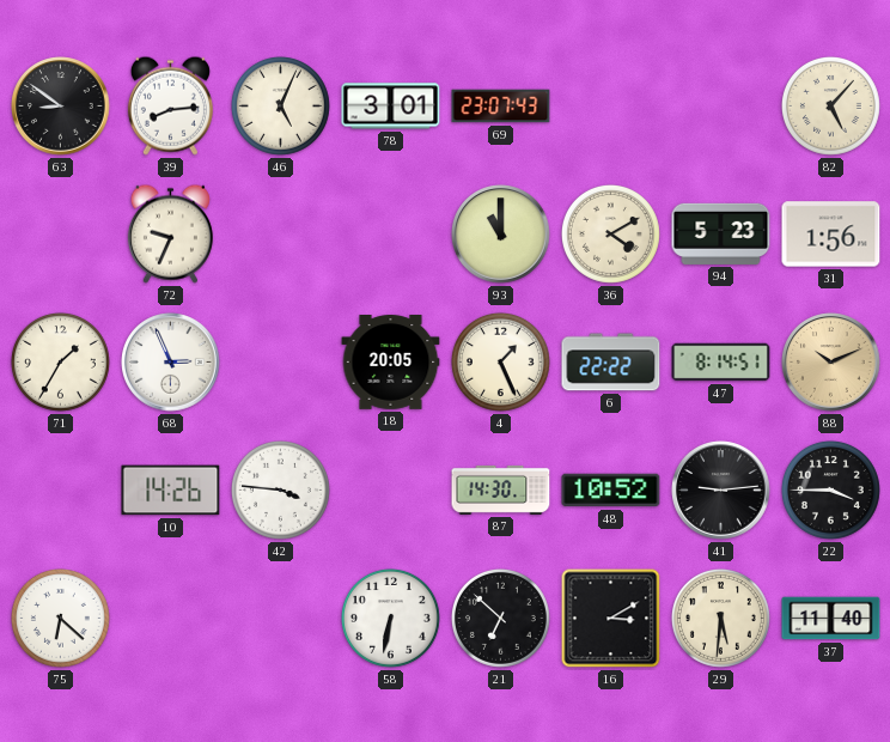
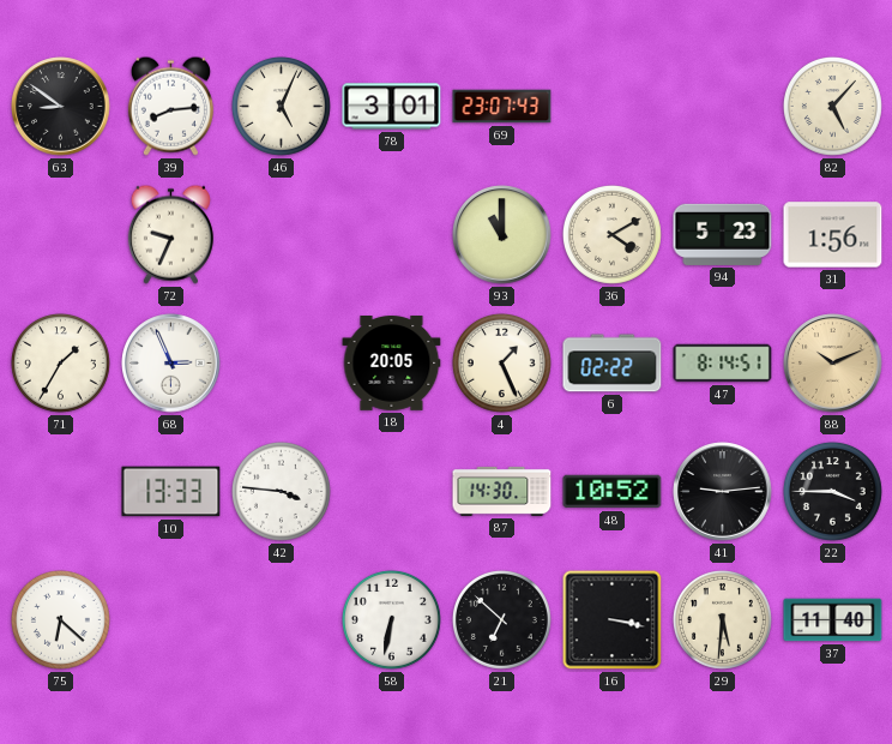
6: 22:22 -> 02:22
10: 14:26 -> 13:33
16: 3:10 -> 3:17
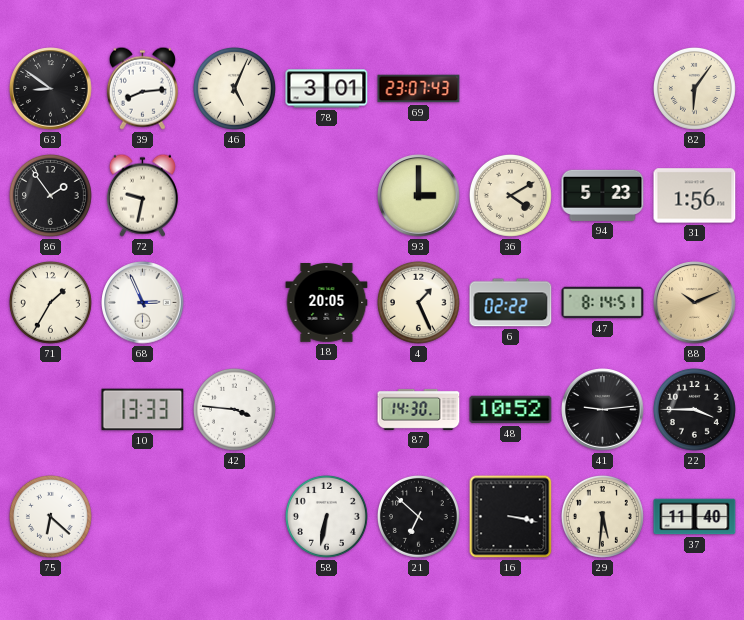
82: 5:07 -> 6:06
86: none -> 1:54
72: 9:34 -> 9:32
93: 11:00 -> 3:00
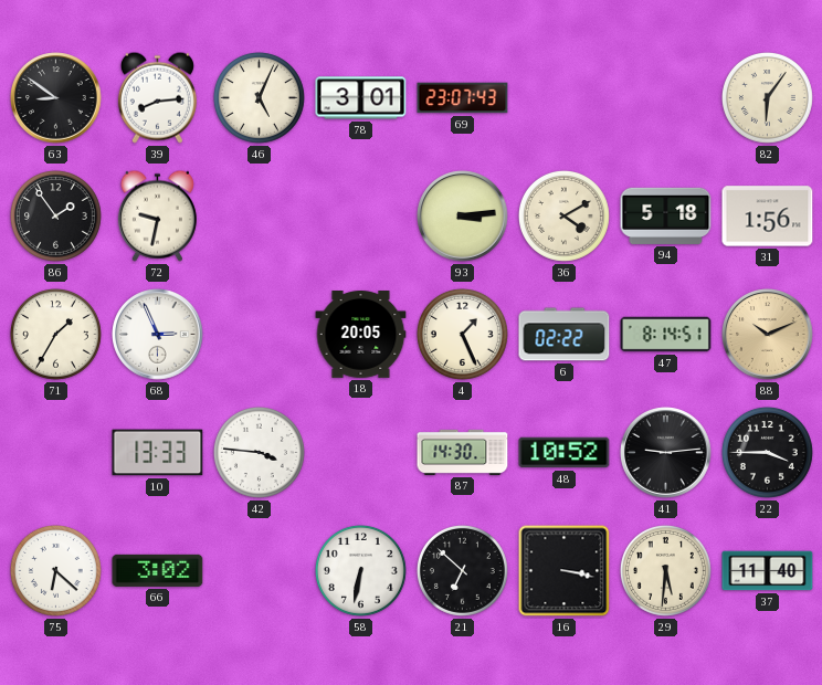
93: 3:00 -> 3:14
94: 5:23 -> 5:18
66: none -> 3:02
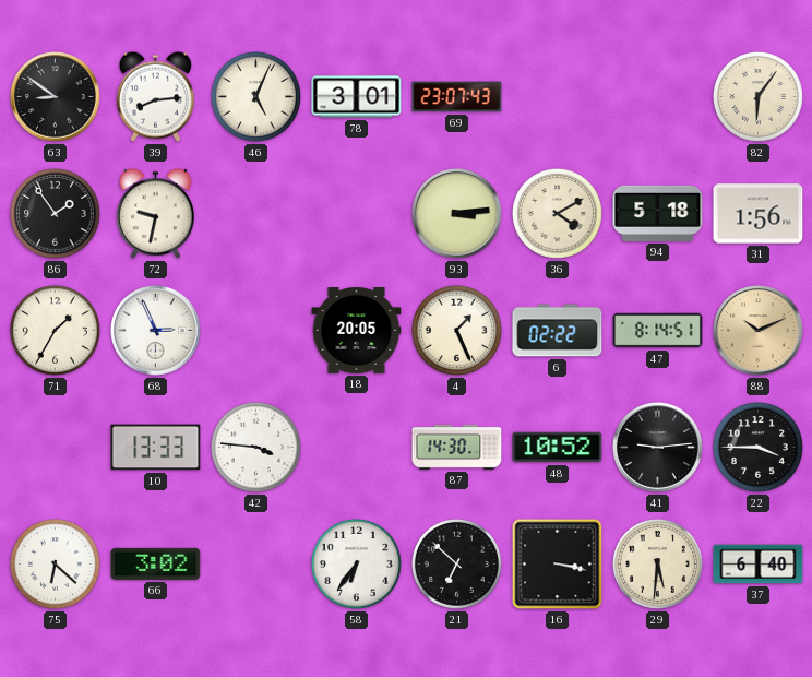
58: 6:32 -> 6:36
37: 11:40 -> 6:40
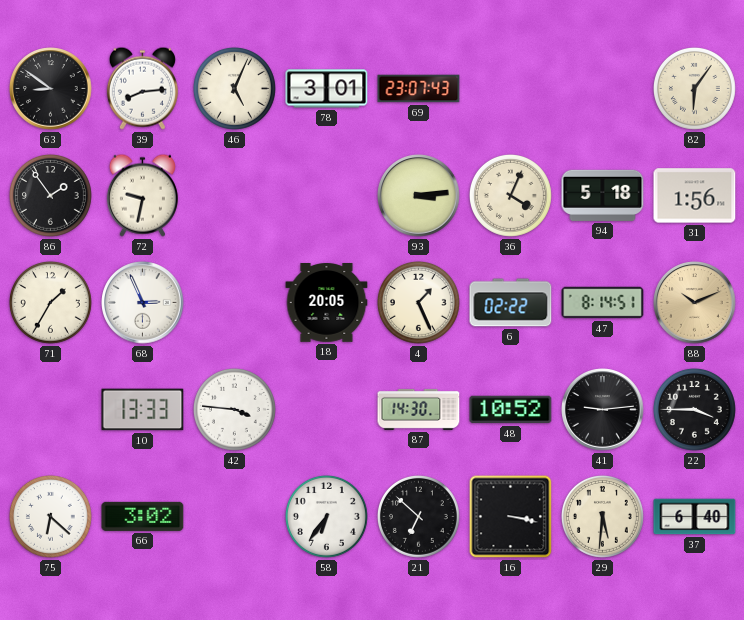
36: 4:10 -> 4:04
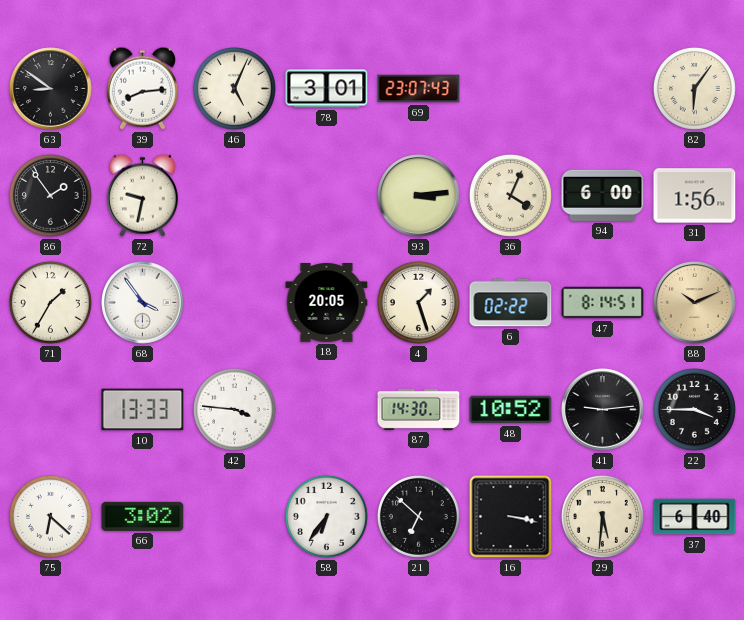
94: 5:18 -> 6:00
68: 2:56 -> 3:54
4: 1:26 -> 1:27
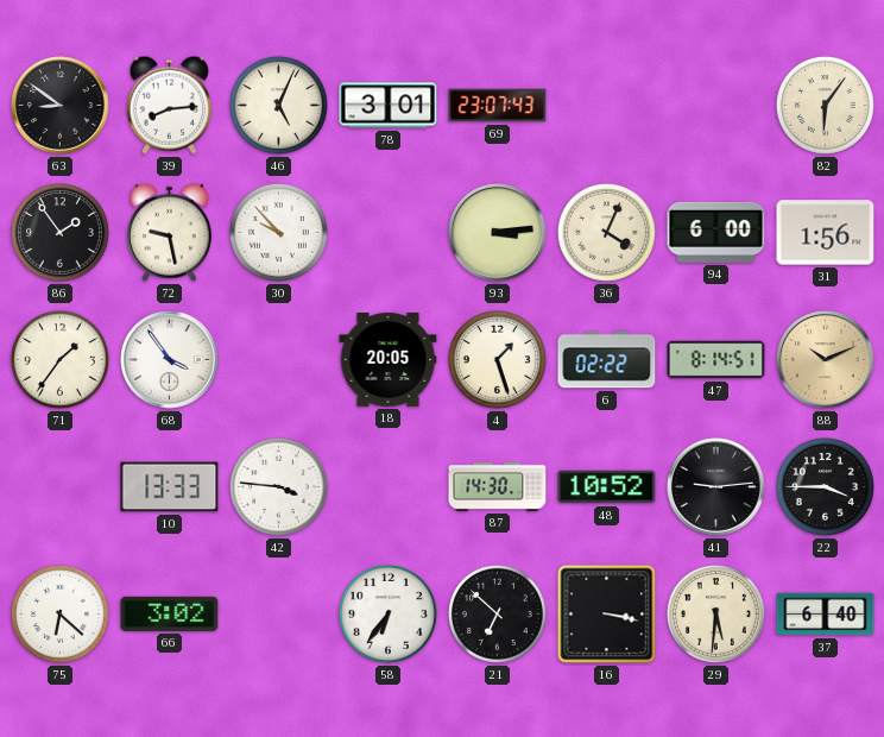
72: 9:32 -> 9:28
30: none -> 9:53
71: 1:35 -> 1:36
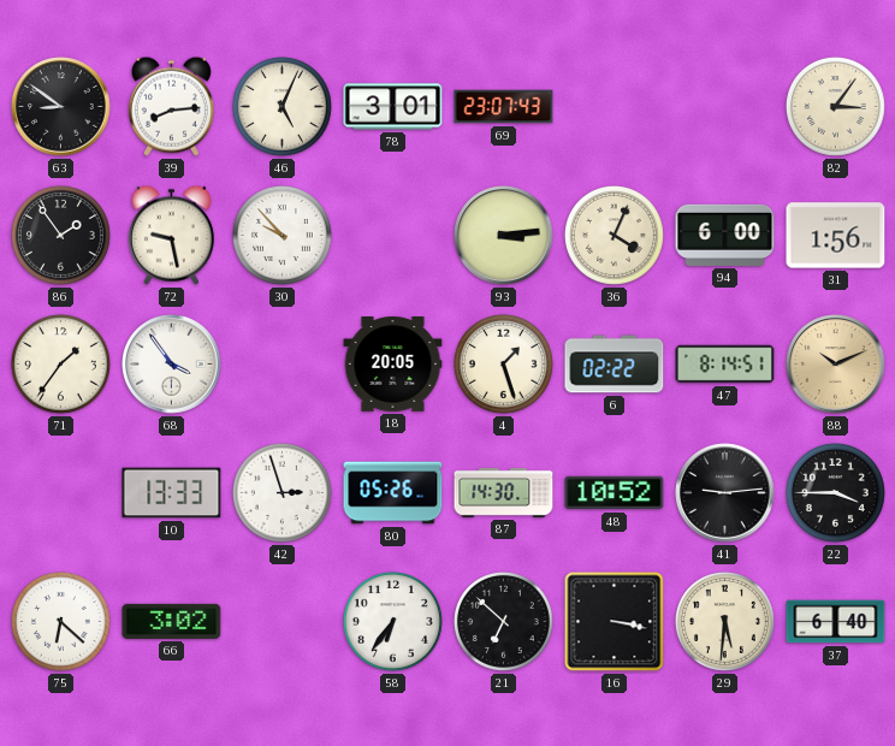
82: 6:06 -> 3:06
42: 3:46 -> 2:57
80: none -> 05:26
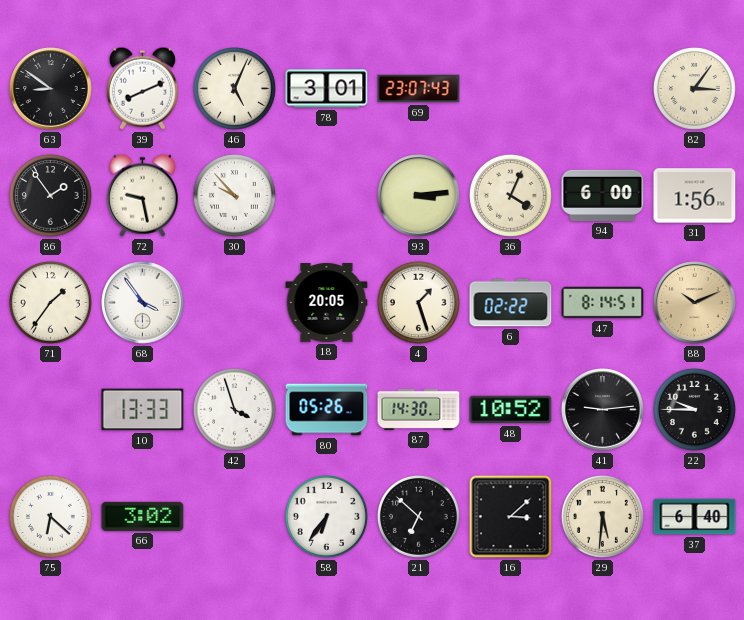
39: 8:14 -> 8:11
42: 2:57 -> 3:57
22: 3:45 -> 9:45
16: 3:17 -> 3:08
